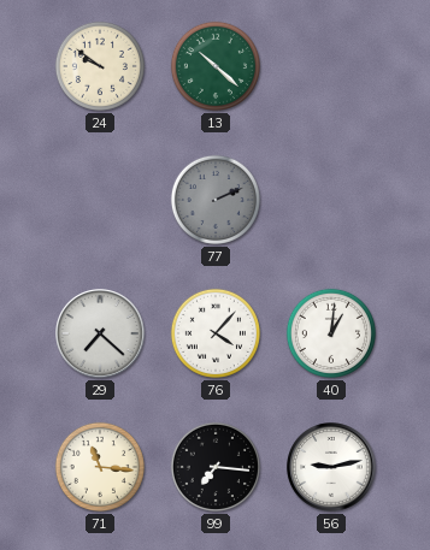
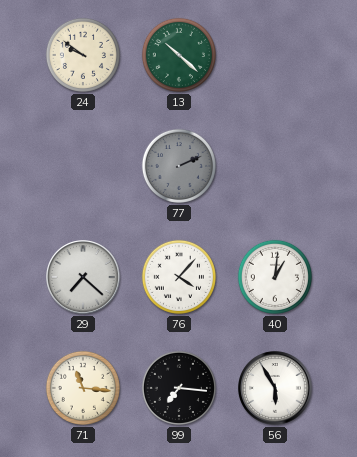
56: 9:13 -> 5:55
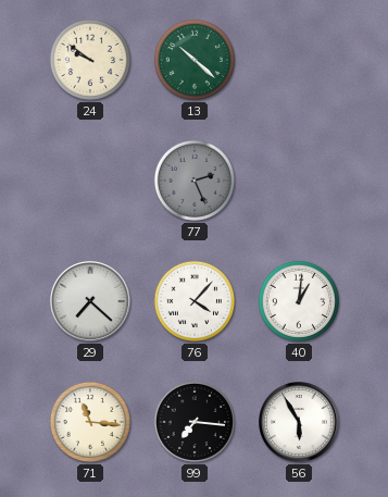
77: 2:11 -> 2:26
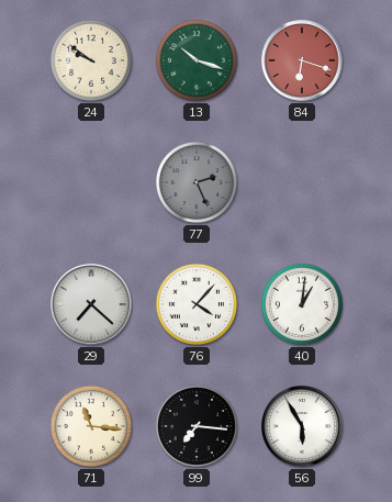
13: 10:22 -> 10:18
84: none -> 6:18
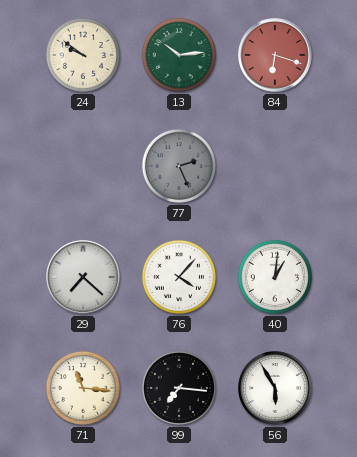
13: 10:18 -> 10:14
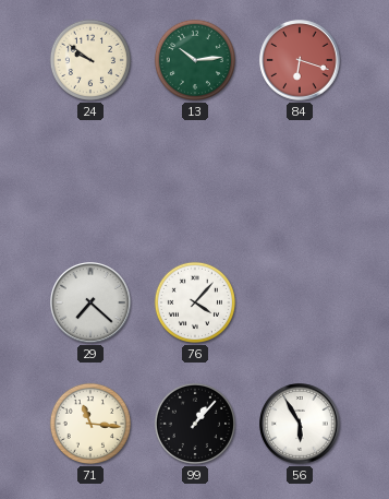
77: 2:26 -> none
40: 1:01 -> none
99: 7:16 -> 1:07
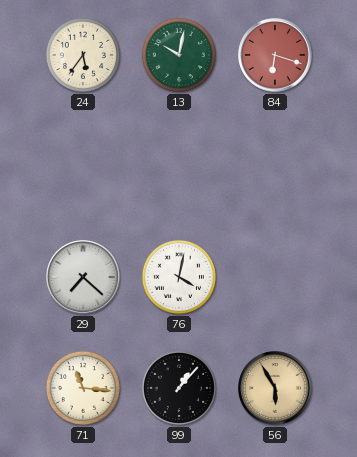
24: 9:51 -> 5:36
13: 10:14 -> 10:02
76: 4:07 -> 4:02
56 dial: white -> champagne
